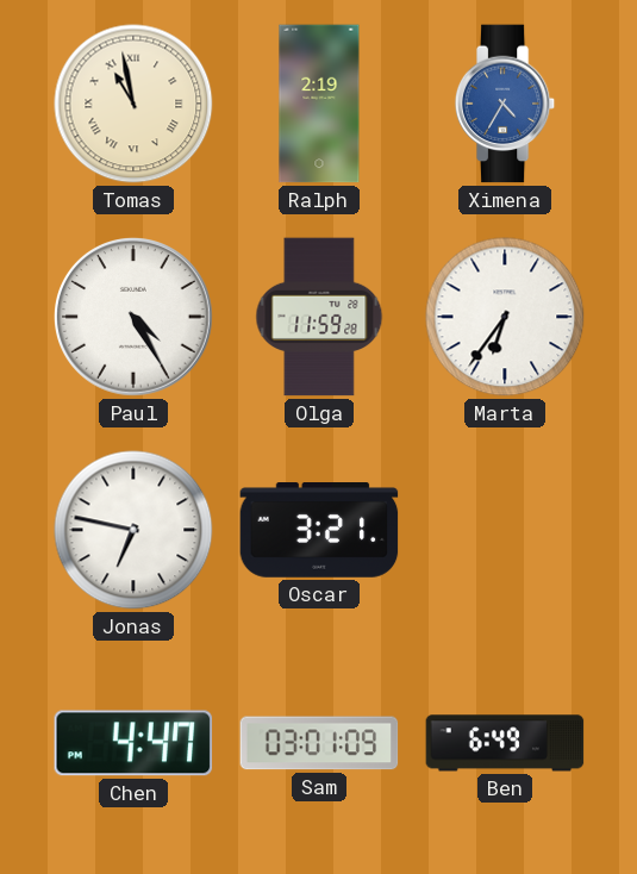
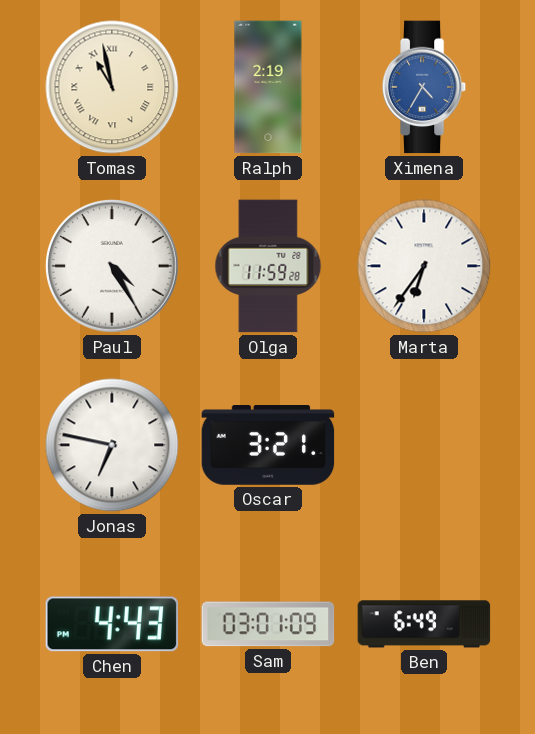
Chen: 4:47 -> 4:43
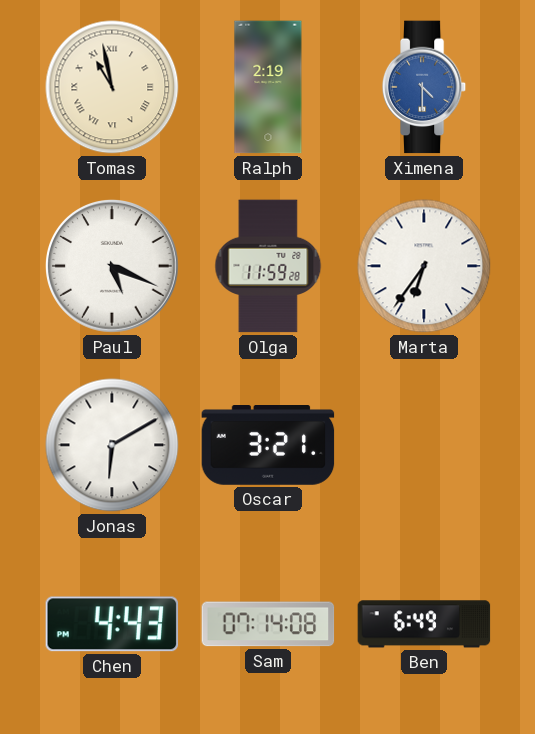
Ximena: 4:35 -> 4:30
Paul: 4:25 -> 5:19
Jonas: 6:47 -> 6:10
Sam: 03:01 -> 07:14
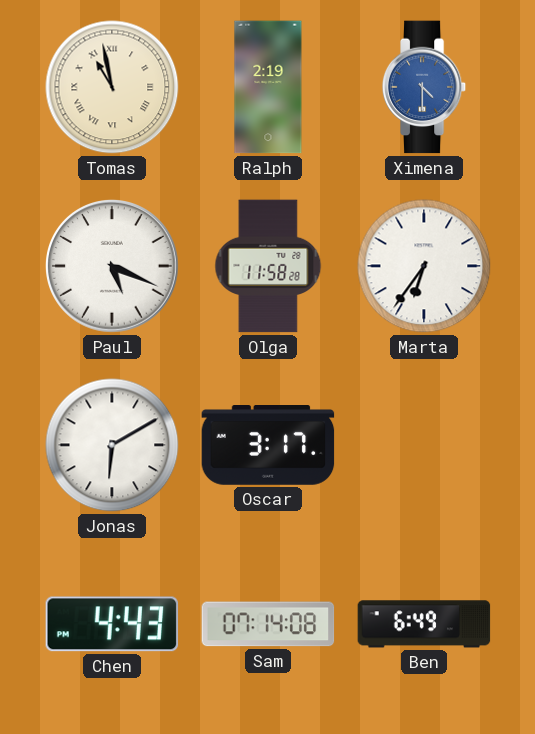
Olga: 11:59 -> 11:58
Oscar: 3:21 -> 3:17
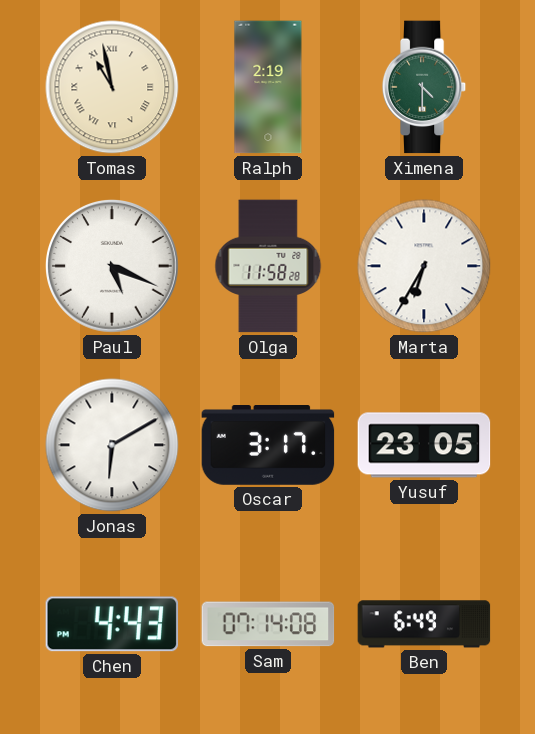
Ximena dial: blue -> green
Marta: 6:36 -> 6:35
Yusuf: none -> 23:05
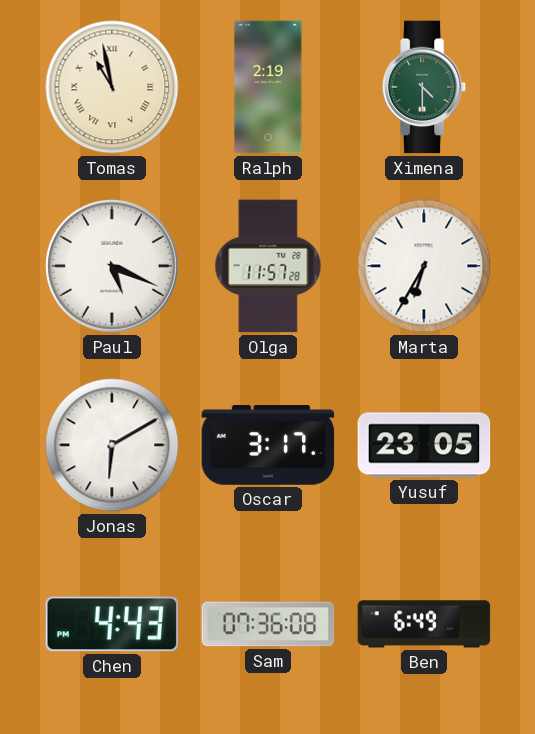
Olga: 11:58 -> 11:57
Sam: 07:14 -> 07:36
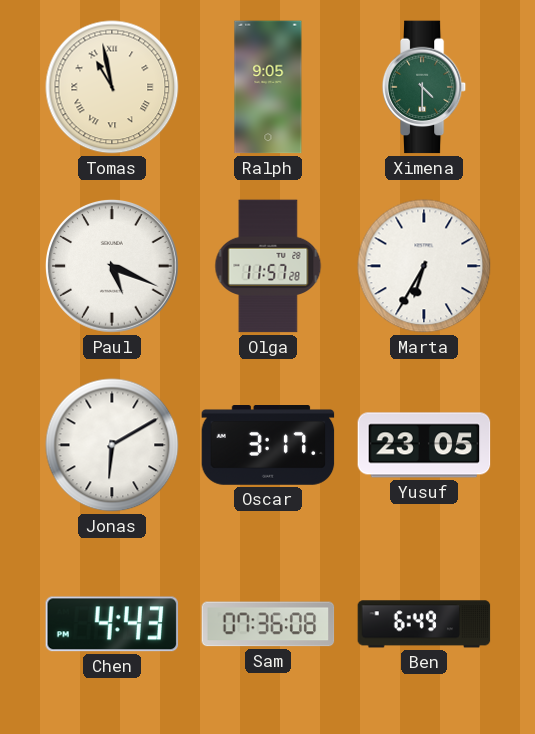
Ralph: 2:19 -> 9:05
